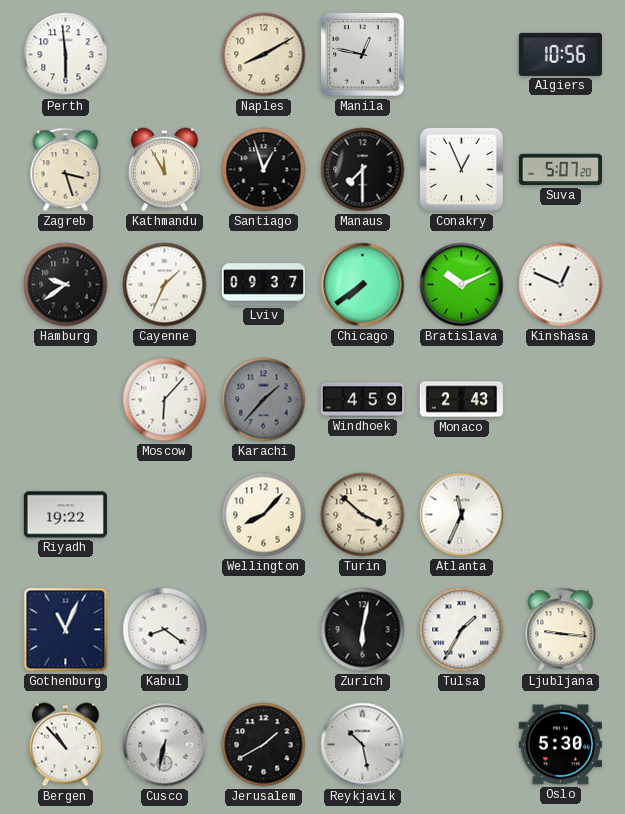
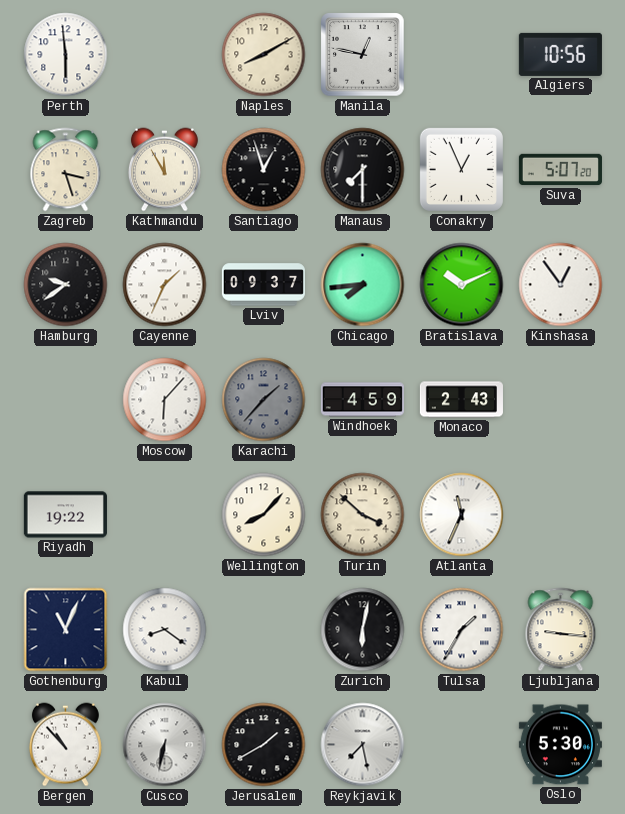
Chicago: 7:39 -> 7:44
Kinshasa: 12:49 -> 12:54
Reykjavik: 10:28 -> 7:28
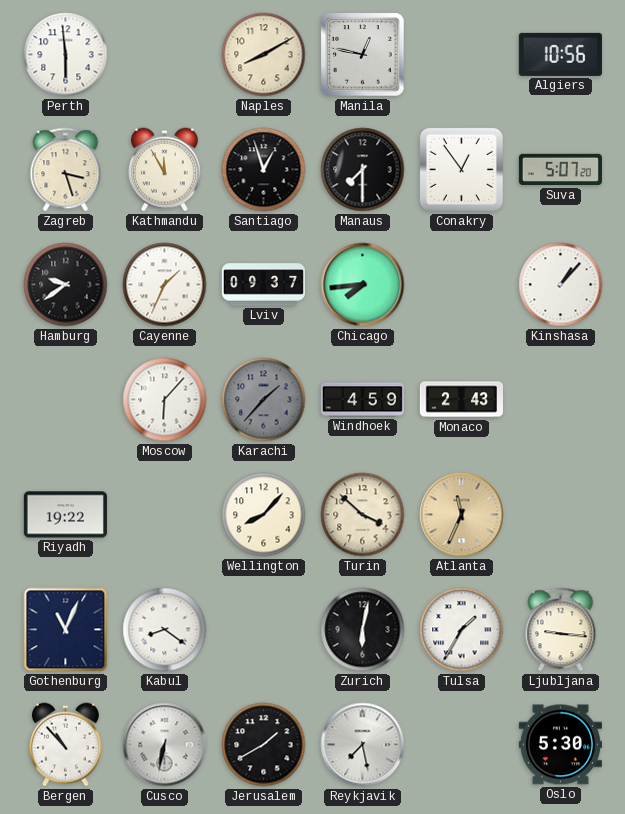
Conakry: 12:56 -> 12:54
Bratislava: 10:11 -> none
Kinshasa: 12:54 -> 1:07
Atlanta dial: white -> champagne
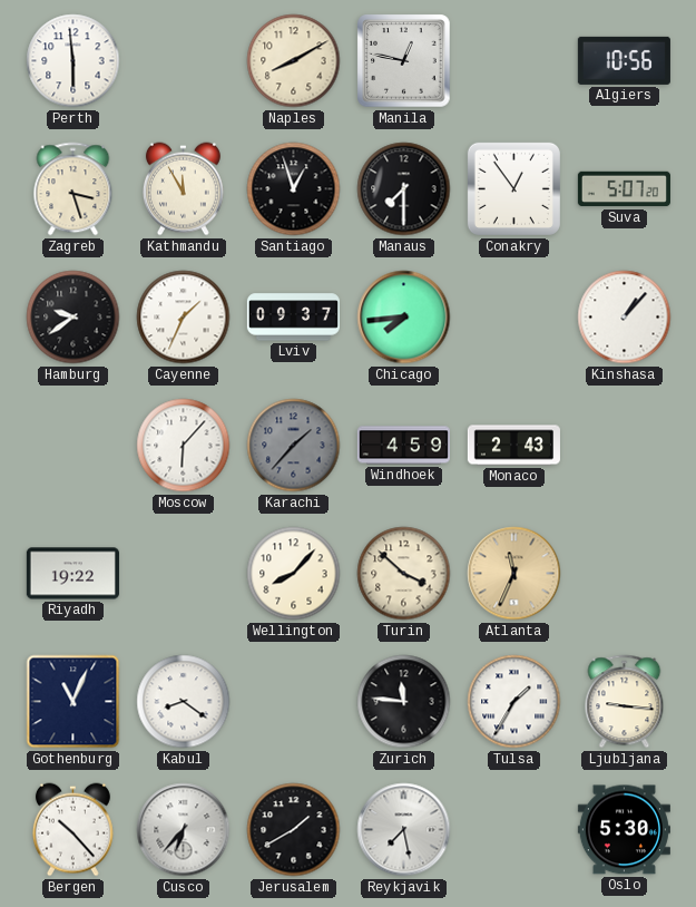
Zurich: 6:02 -> 11:46
Bergen: 10:53 -> 10:23
Cusco: 6:32 -> 6:37
